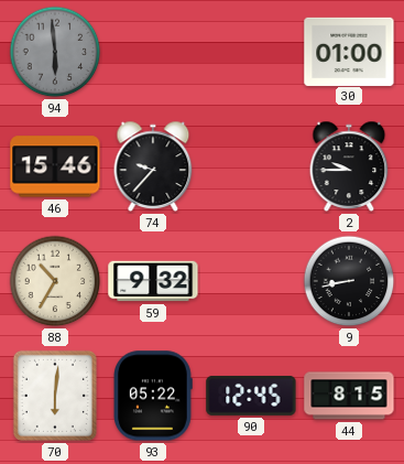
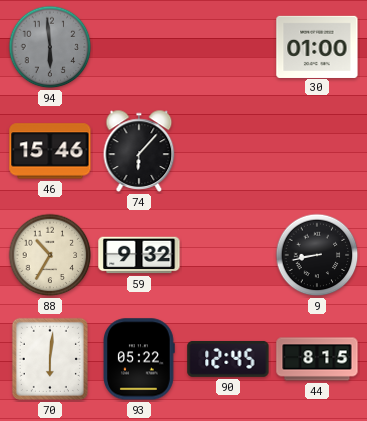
74: 9:37 -> 6:07
2: 9:45 -> none
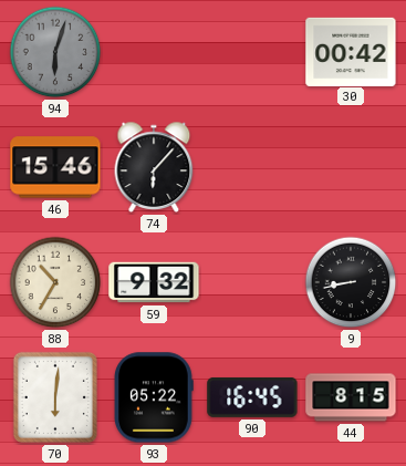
94: 5:59 -> 6:03
30: 01:00 -> 00:42
90: 12:45 -> 16:45
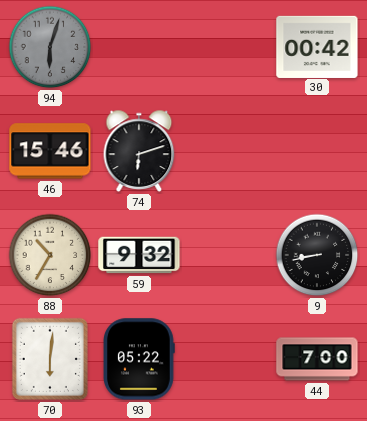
74: 6:07 -> 6:12
90: 16:45 -> none
44: 8:15 -> 7:00
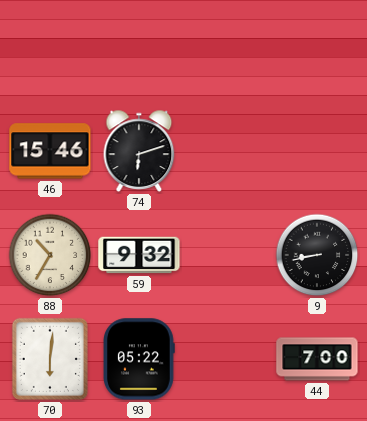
94: 6:03 -> none
30: 00:42 -> none
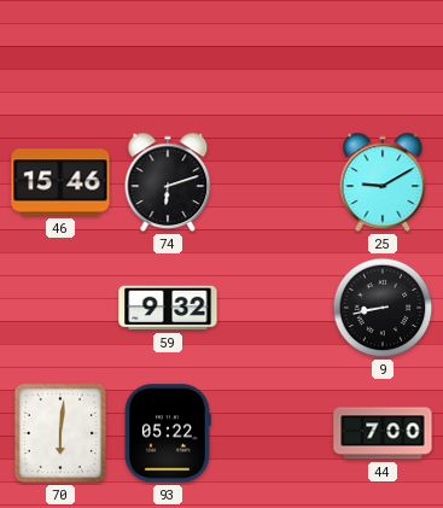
25: none -> 9:10
88: 10:35 -> none
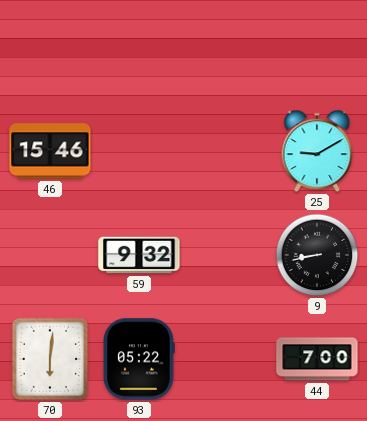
74: 6:12 -> none
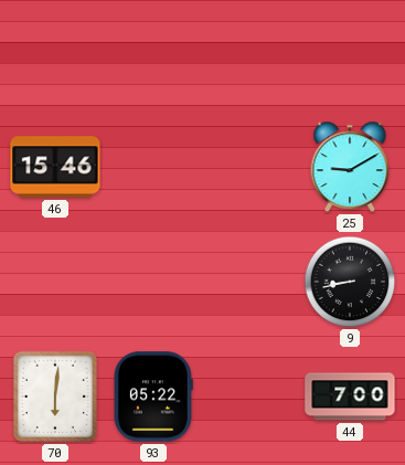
59: 9:32 -> none
